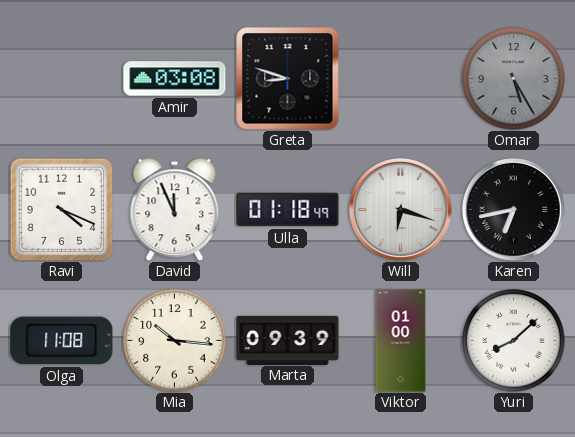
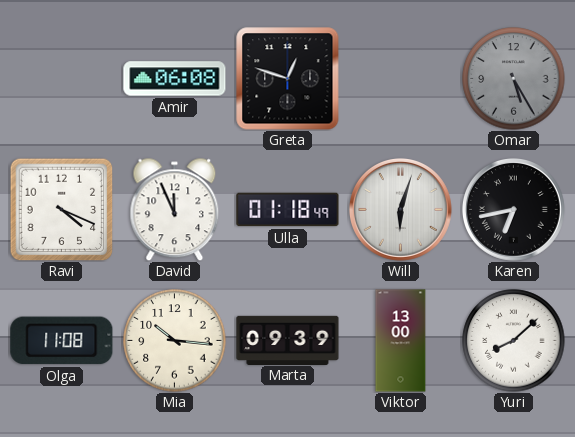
Amir: 03:08 -> 06:08
Greta: 8:48 -> 12:48
Will: 6:18 -> 6:03
Viktor: 01:00 -> 13:00
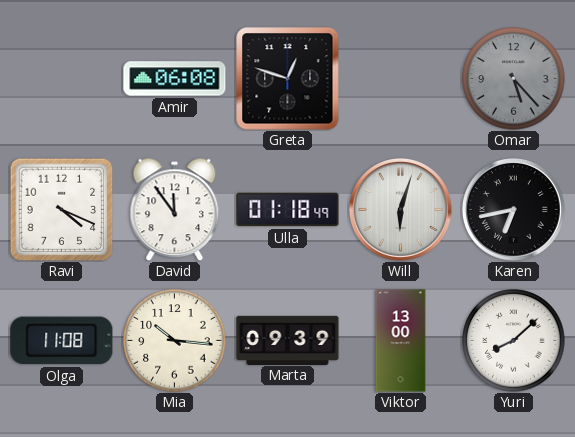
Omar: 5:25 -> 5:23
David: 11:56 -> 11:54
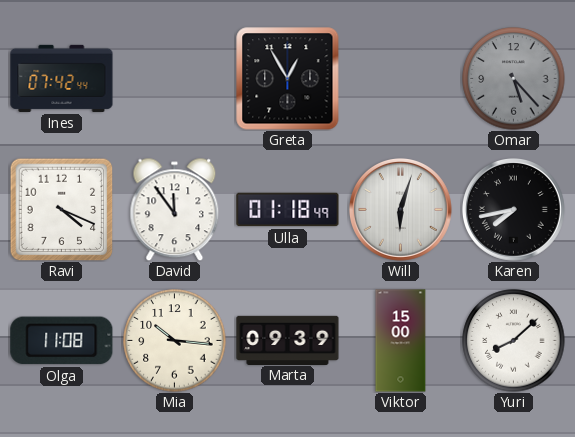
Ines: none -> 07:42
Amir: 06:08 -> none
Greta: 12:48 -> 12:55
Karen: 6:43 -> 7:43
Viktor: 13:00 -> 15:00
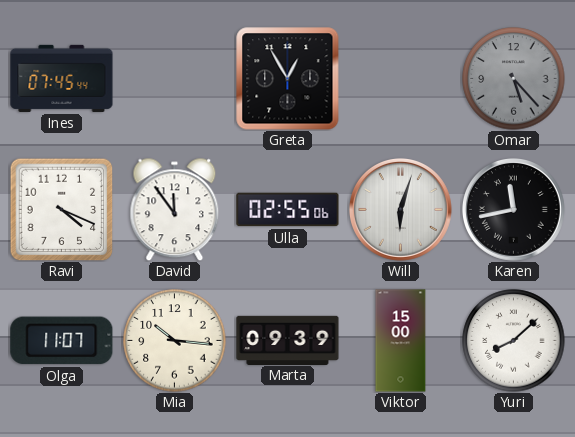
Ines: 07:42 -> 07:45
Ulla: 01:18 -> 02:55
Karen: 7:43 -> 11:43
Olga: 11:08 -> 11:07
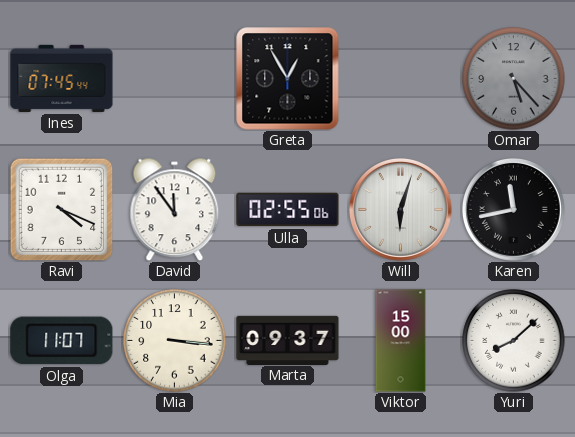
Mia: 10:16 -> 3:16
Marta: 09:39 -> 09:37
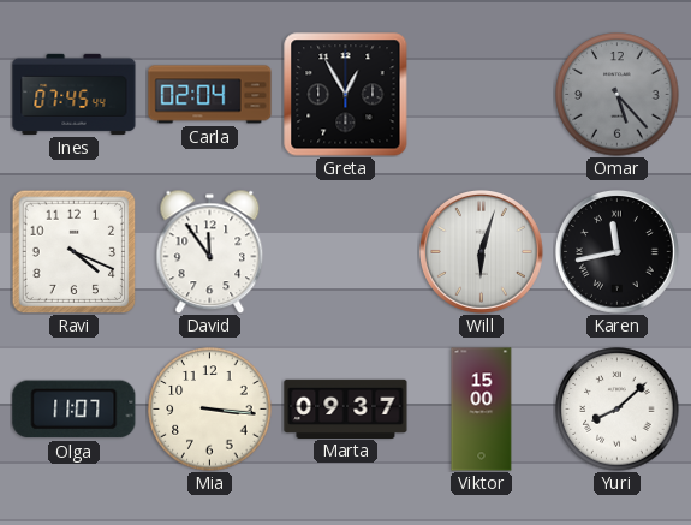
Carla: none -> 02:04
Ulla: 02:55 -> none
